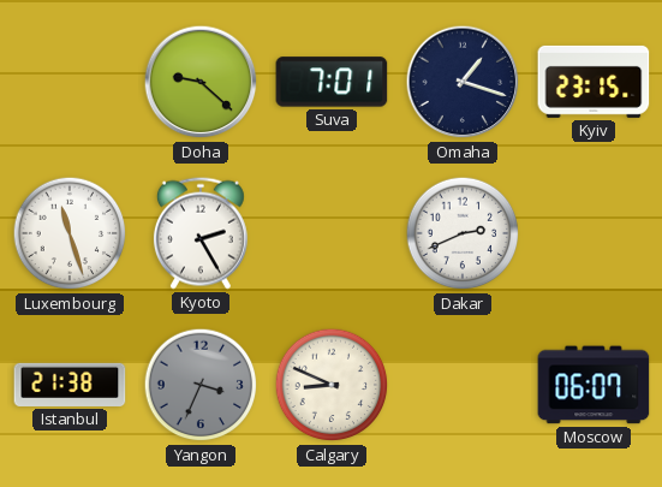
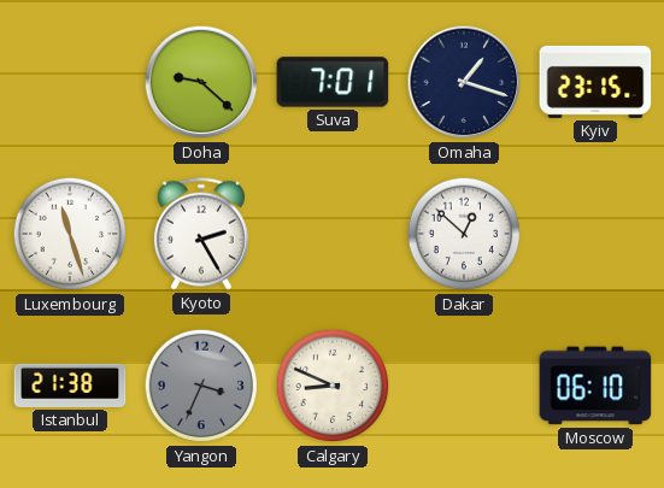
Dakar: 2:41 -> 12:52
Moscow: 06:07 -> 06:10
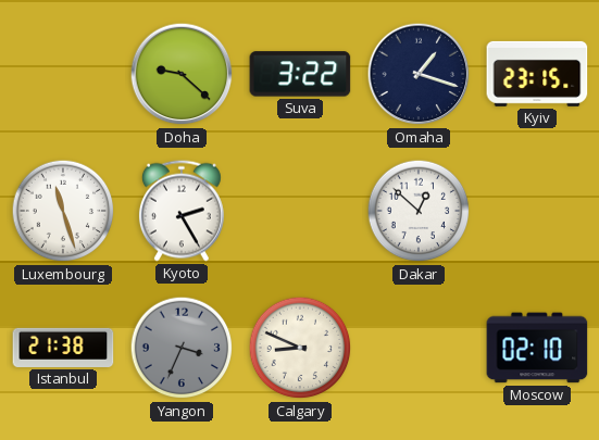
Suva: 7:01 -> 3:22
Moscow: 06:10 -> 02:10
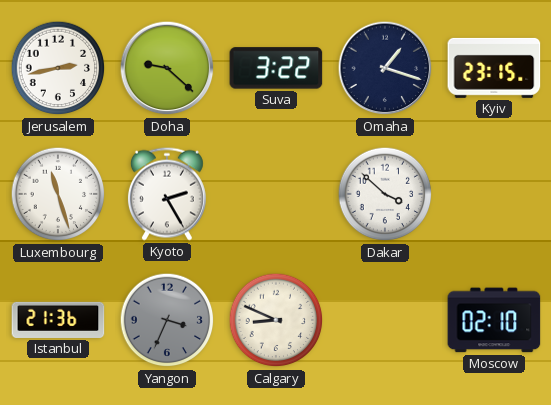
Jerusalem: none -> 2:43
Dakar: 12:52 -> 3:52
Istanbul: 21:38 -> 21:36
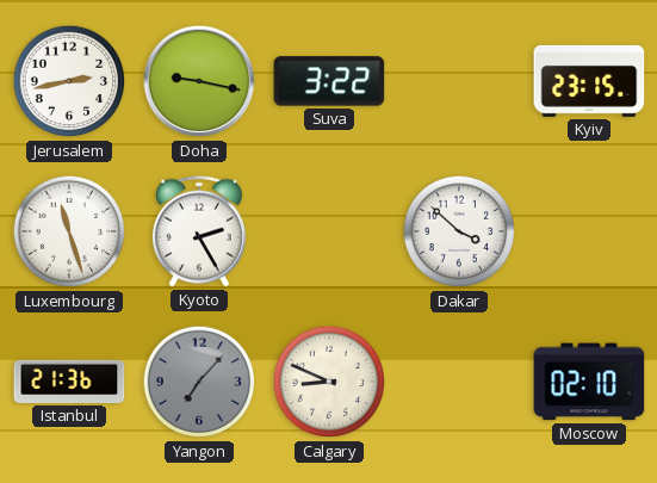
Doha: 9:22 -> 9:17
Omaha: 1:18 -> none
Yangon: 3:34 -> 7:07
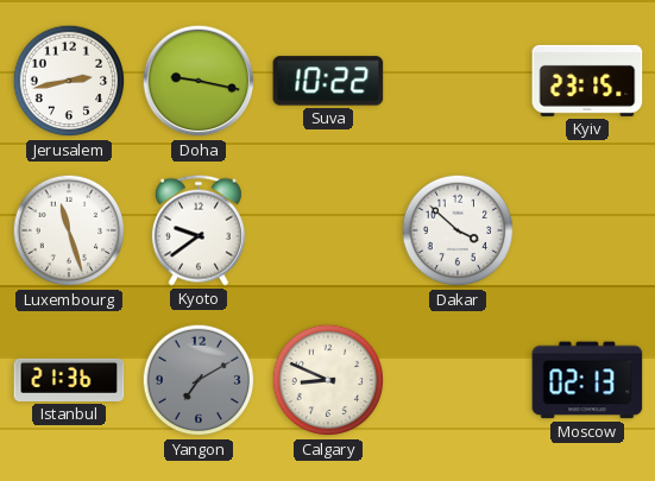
Suva: 3:22 -> 10:22
Kyoto: 2:25 -> 9:39
Yangon: 7:07 -> 7:10
Moscow: 02:10 -> 02:13
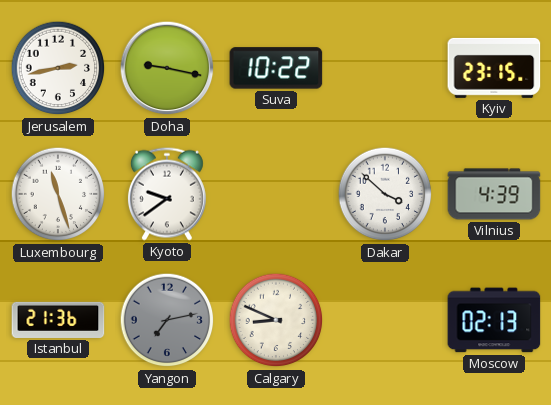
Vilnius: none -> 4:39
Yangon: 7:10 -> 7:13
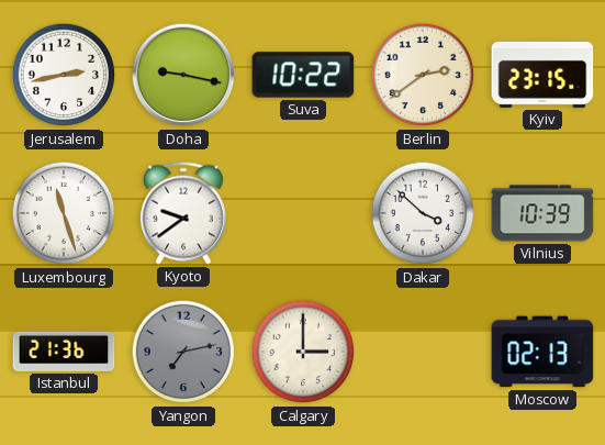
Berlin: none -> 2:39
Vilnius: 4:39 -> 10:39
Calgary: 8:49 -> 3:00
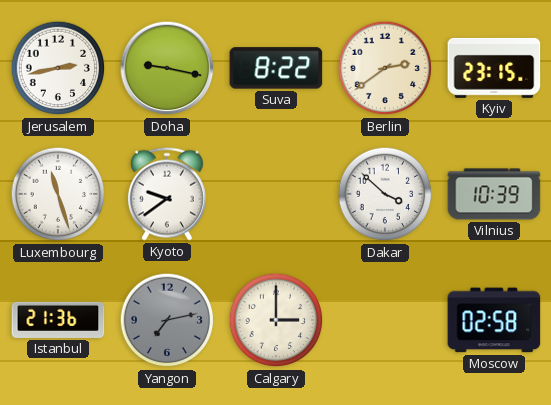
Suva: 10:22 -> 8:22
Moscow: 02:13 -> 02:58
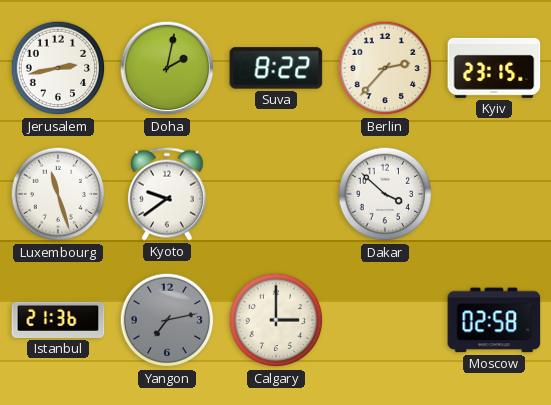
Doha: 9:17 -> 2:02
Berlin: 2:39 -> 2:37
Vilnius: 10:39 -> none
